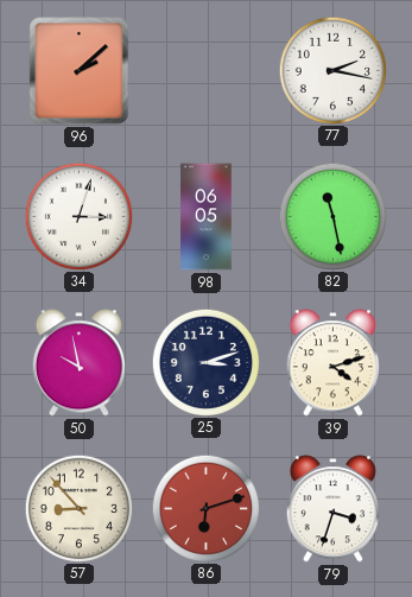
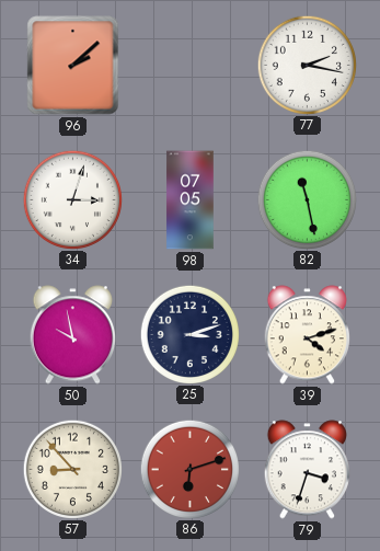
98: 06:05 -> 07:05
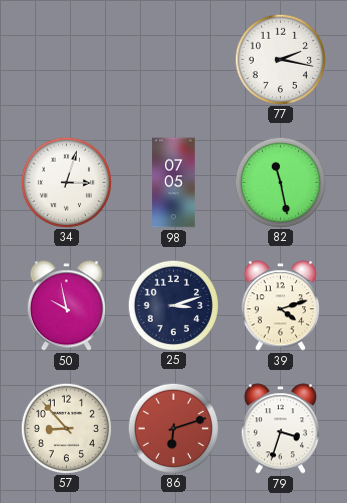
96: 2:08 -> none
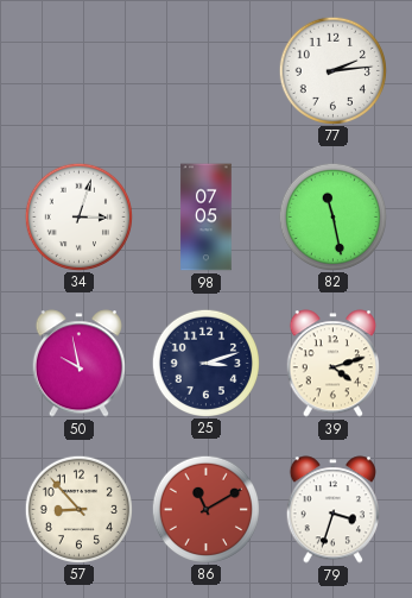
77: 2:17 -> 2:14
86: 6:12 -> 11:10
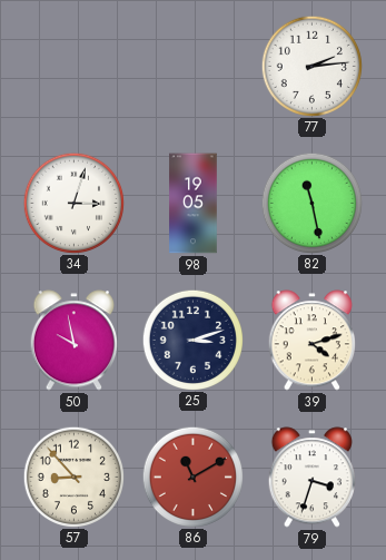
98: 07:05 -> 19:05
